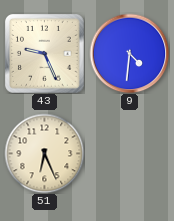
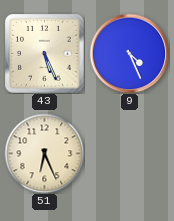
43: 9:26 -> 5:26
9: 4:31 -> 4:26
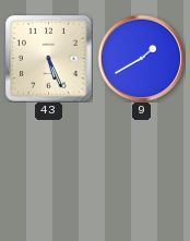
9: 4:26 -> 1:40
51: 6:26 -> none
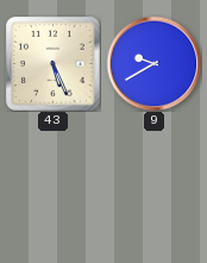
9: 1:40 -> 9:40
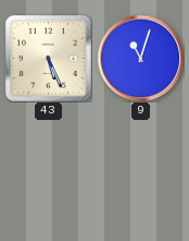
9: 9:40 -> 11:03
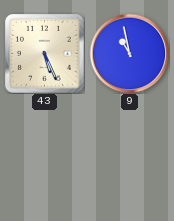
9: 11:03 -> 10:58
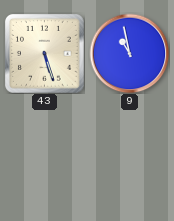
43: 5:26 -> 5:27
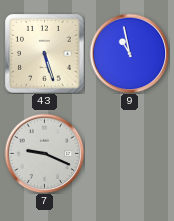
7: none -> 9:19
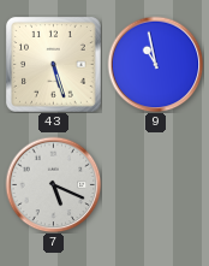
7: 9:19 -> 5:19
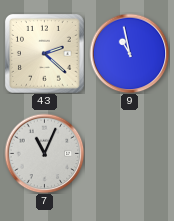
43: 5:27 -> 2:22
7: 5:19 -> 11:04
